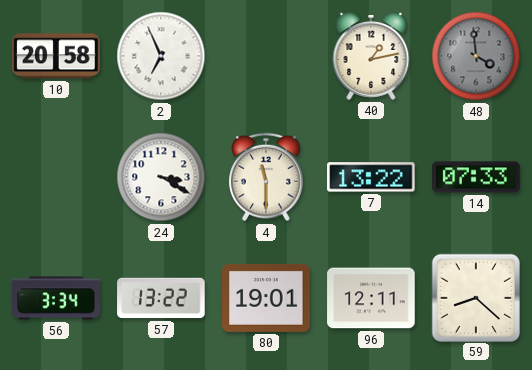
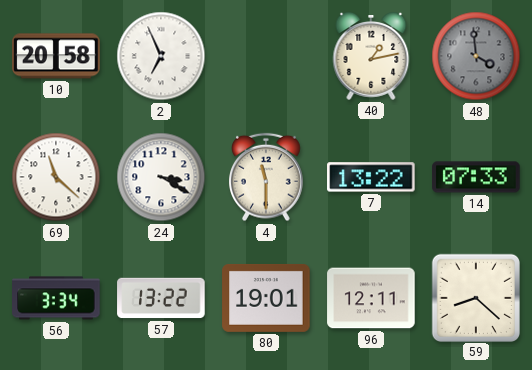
69: none -> 11:22
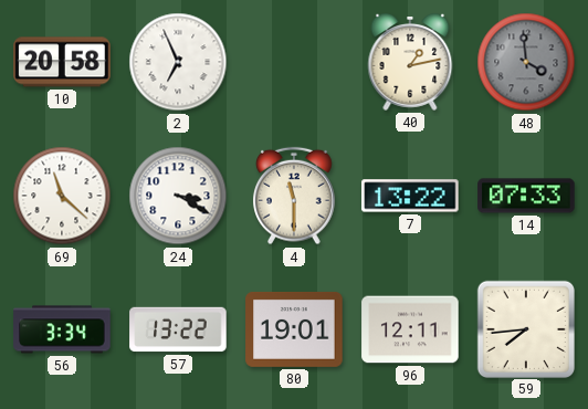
59: 8:22 -> 7:44
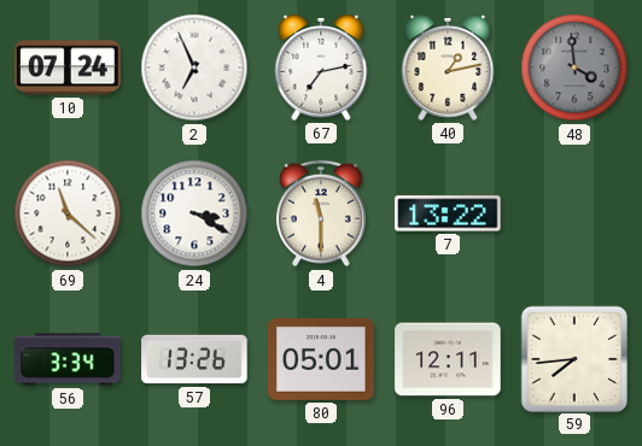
10: 20:58 -> 07:24
67: none -> 7:13
14: 07:33 -> none
57: 13:22 -> 13:26
80: 19:01 -> 05:01
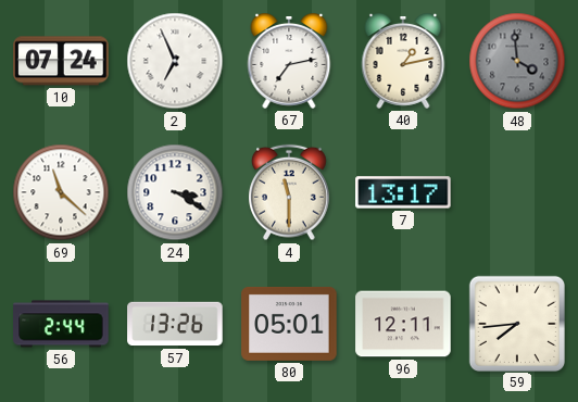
7: 13:22 -> 13:17
56: 3:34 -> 2:44
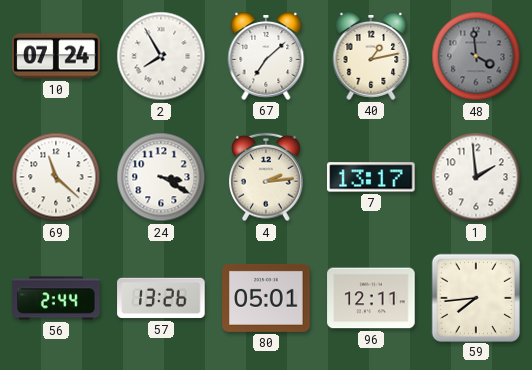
2: 6:56 -> 7:55
67: 7:13 -> 7:08
4: 11:30 -> 2:14
1: none -> 1:59
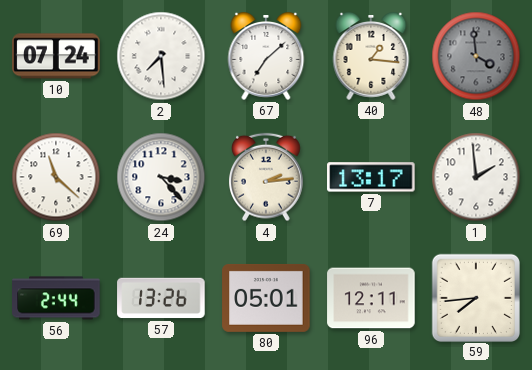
2: 7:55 -> 7:29
40: 1:13 -> 1:16
24: 3:20 -> 3:23
